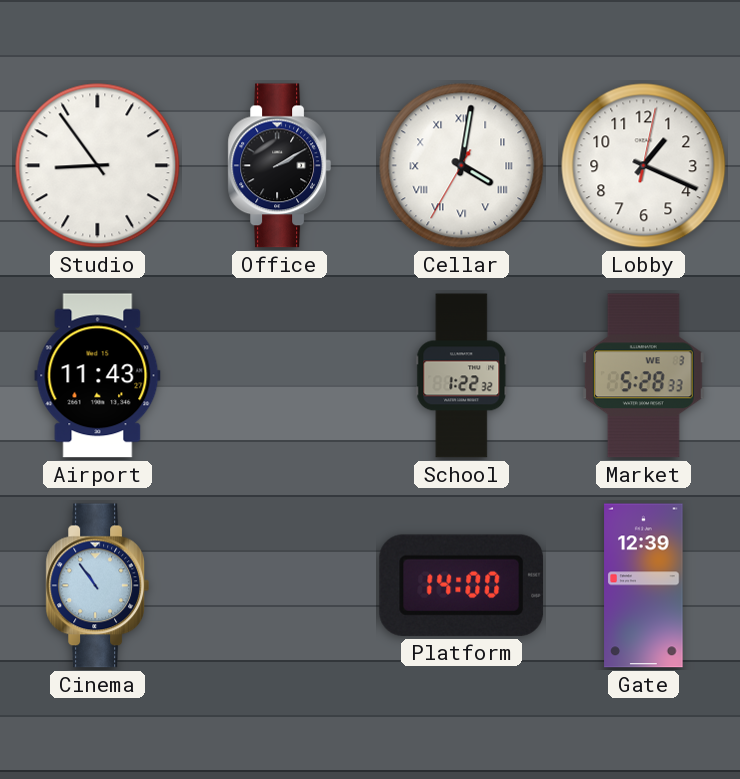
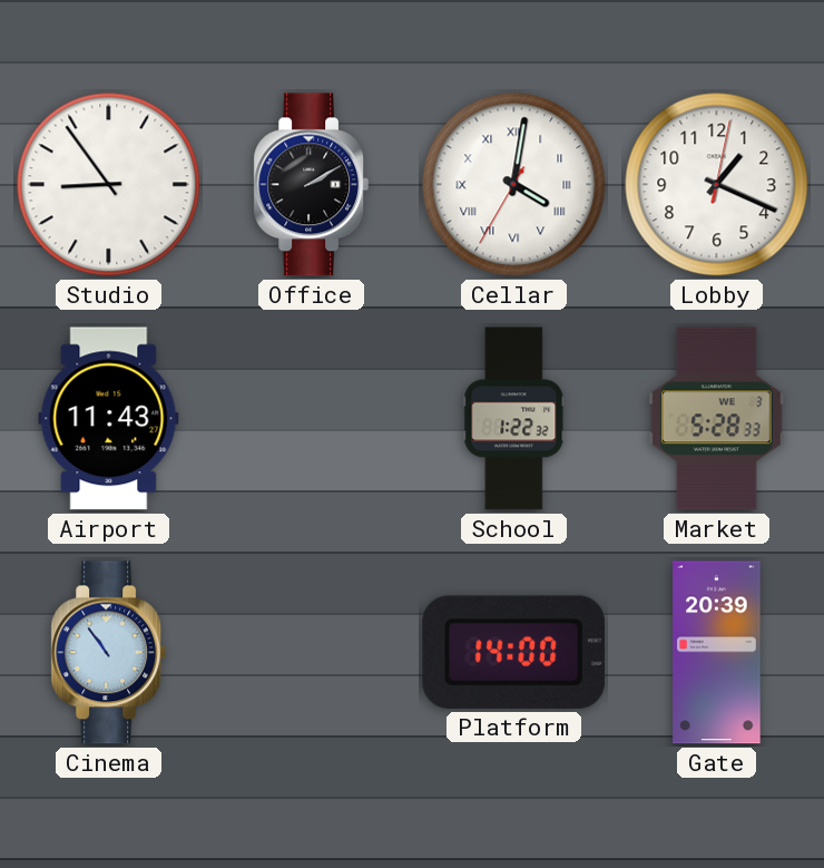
Gate: 12:39 -> 20:39
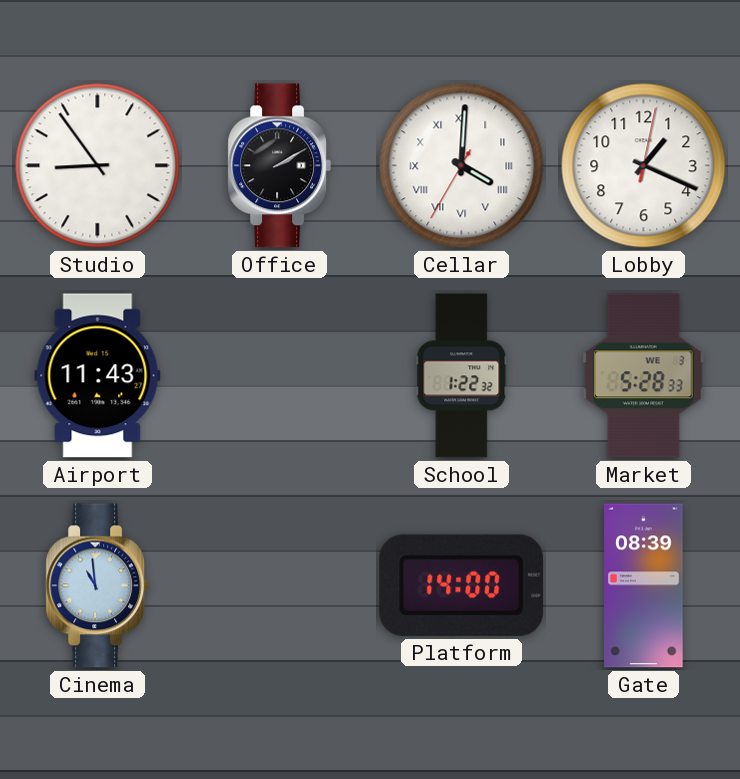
Cellar: 4:01 -> 4:00
Cinema: 10:54 -> 10:59
Gate: 20:39 -> 08:39
